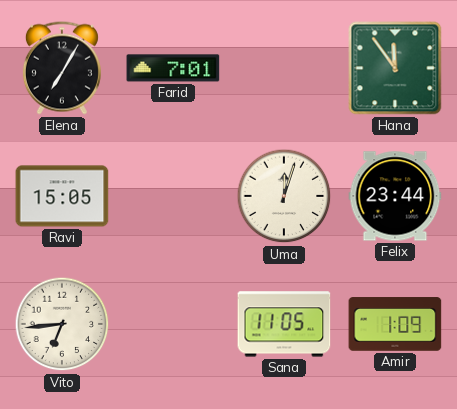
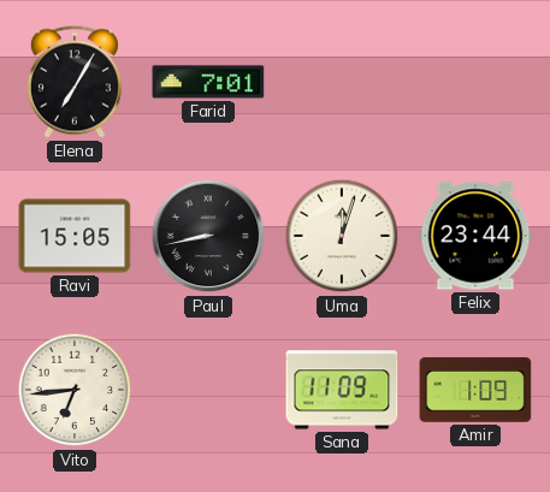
Hana: 11:54 -> none
Paul: none -> 8:43
Sana: 11:05 -> 11:09
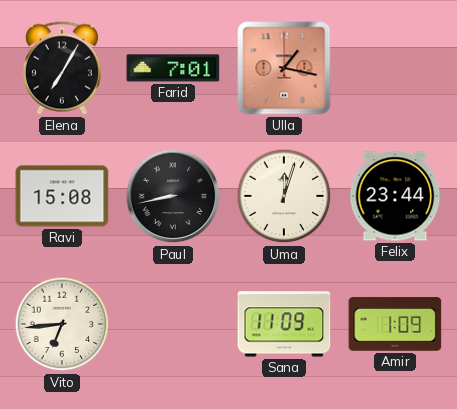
Ulla: none -> 1:17
Ravi: 15:05 -> 15:08
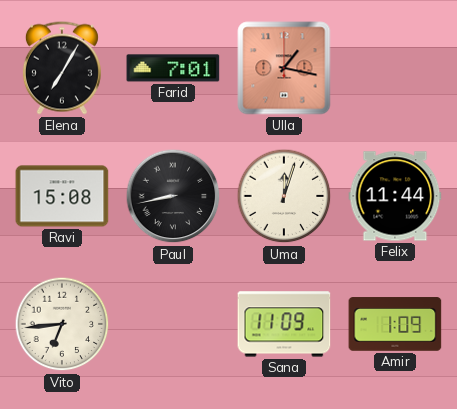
Felix: 23:44 -> 11:44
